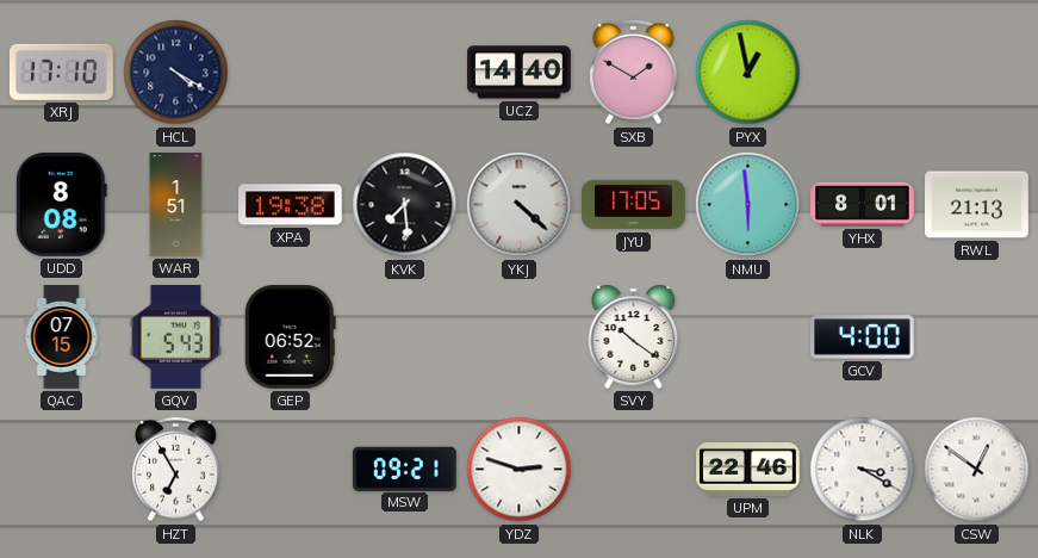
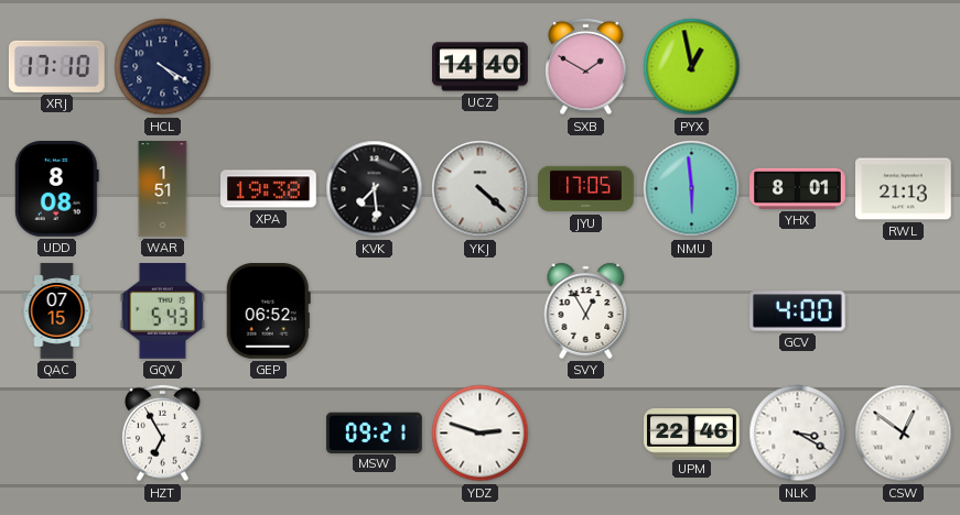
SVY: 10:21 -> 12:55
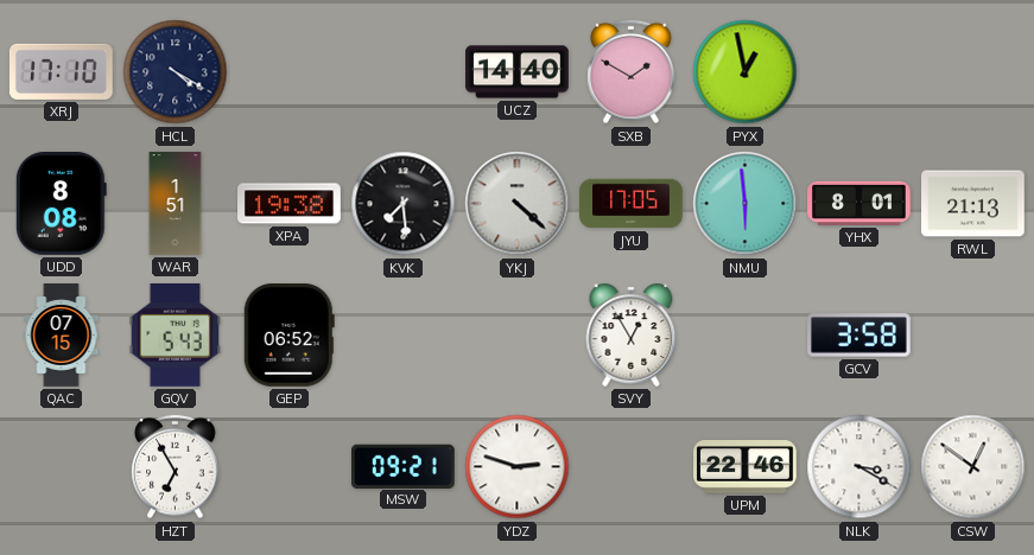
GCV: 4:00 -> 3:58
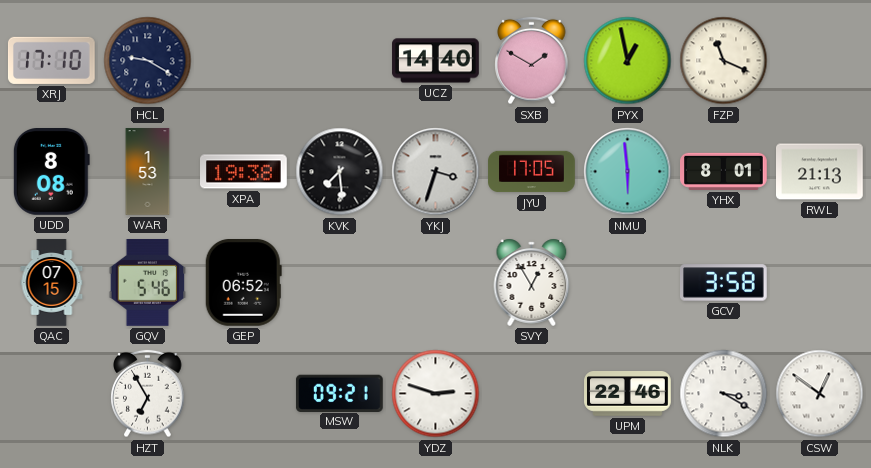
HCL: 4:20 -> 9:20
FZP: none -> 11:19
WAR: 1:51 -> 1:53
YKJ: 4:22 -> 3:33
GQV: 5:43 -> 5:46
